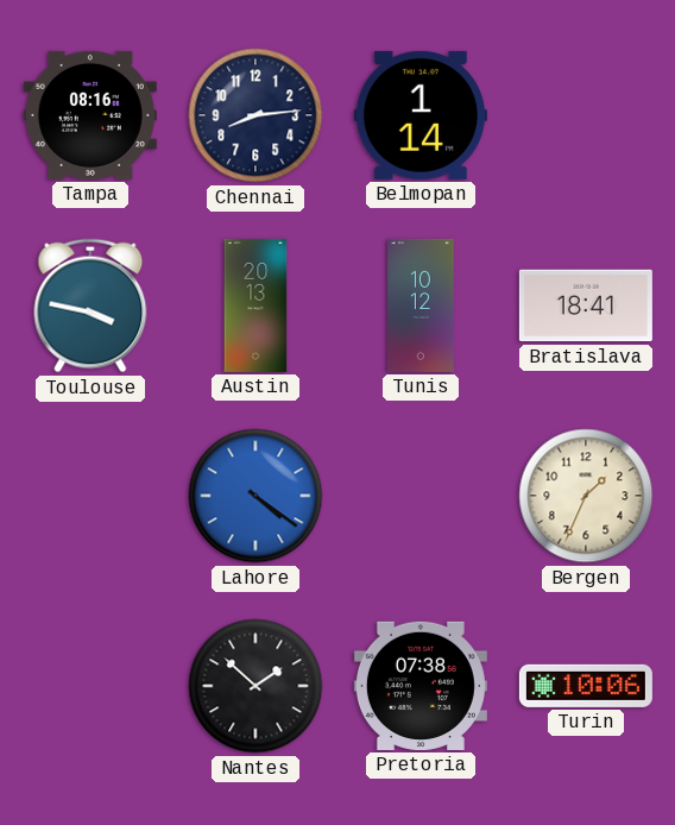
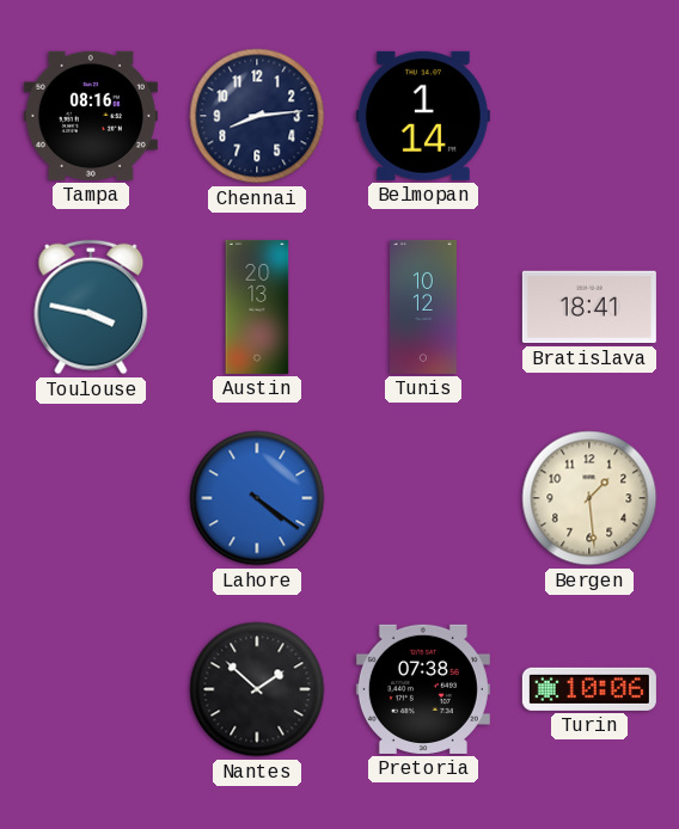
Bergen: 1:34 -> 1:29
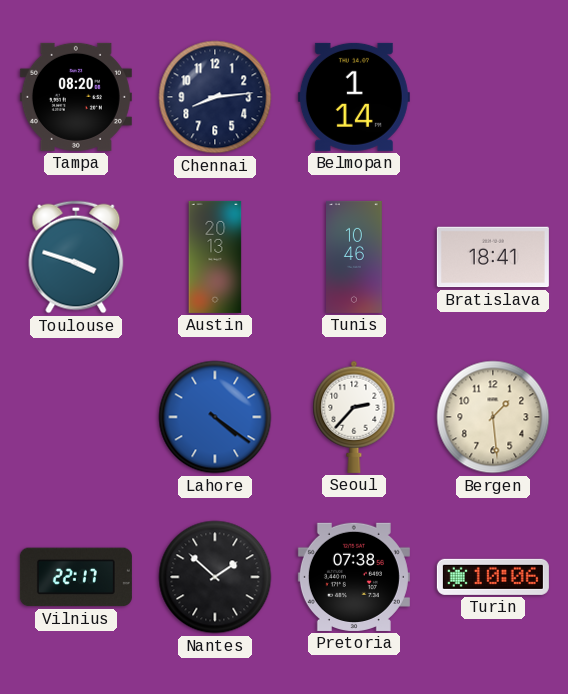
Tampa: 08:16 -> 08:20
Toulouse: 3:47 -> 3:48
Tunis: 10:12 -> 10:46
Seoul: none -> 2:37
Vilnius: none -> 22:17
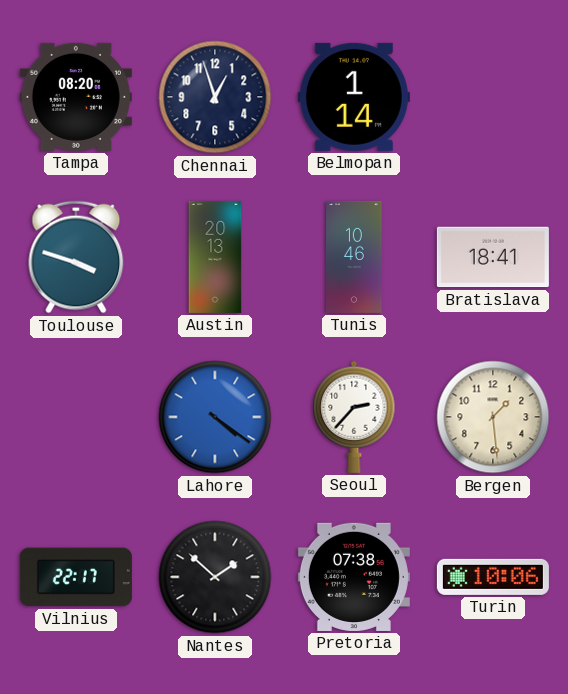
Chennai: 8:14 -> 12:57
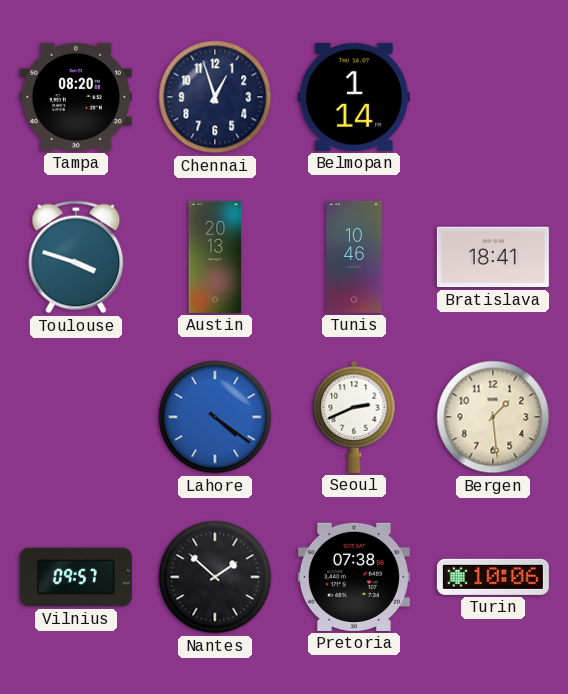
Seoul: 2:37 -> 2:41
Vilnius: 22:17 -> 09:57
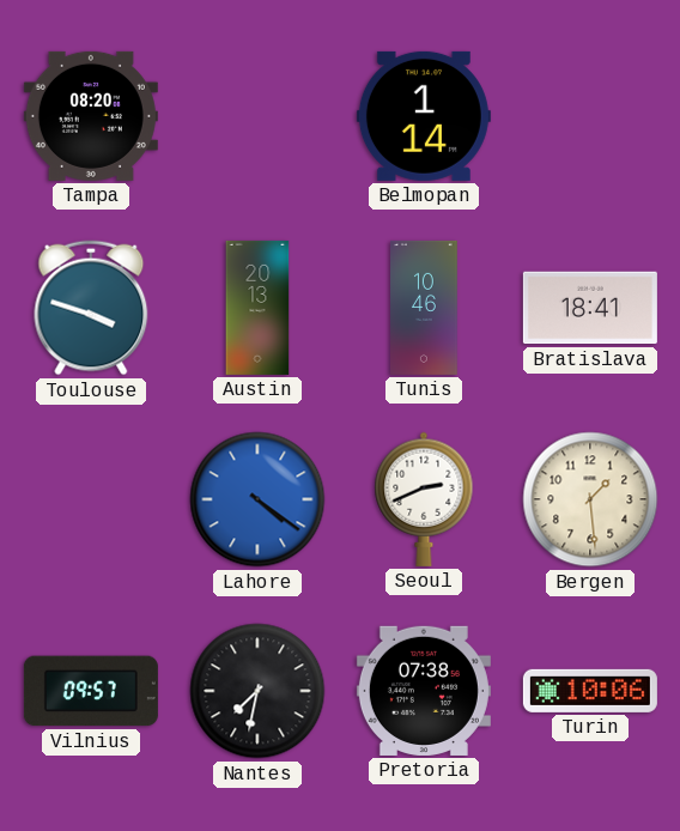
Chennai: 12:57 -> none
Nantes: 1:52 -> 7:32
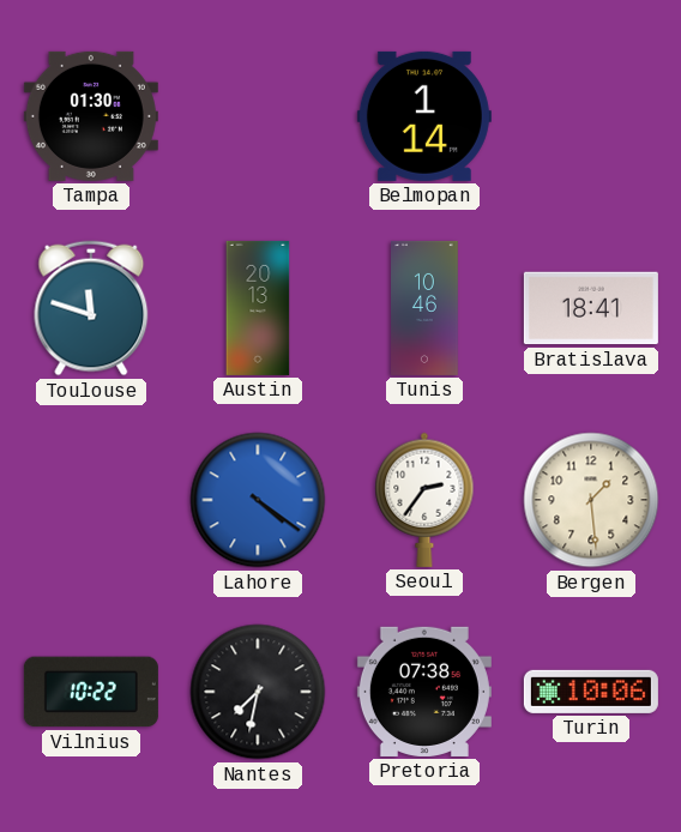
Tampa: 08:20 -> 01:30
Toulouse: 3:48 -> 11:48
Seoul: 2:41 -> 2:36
Vilnius: 09:57 -> 10:22
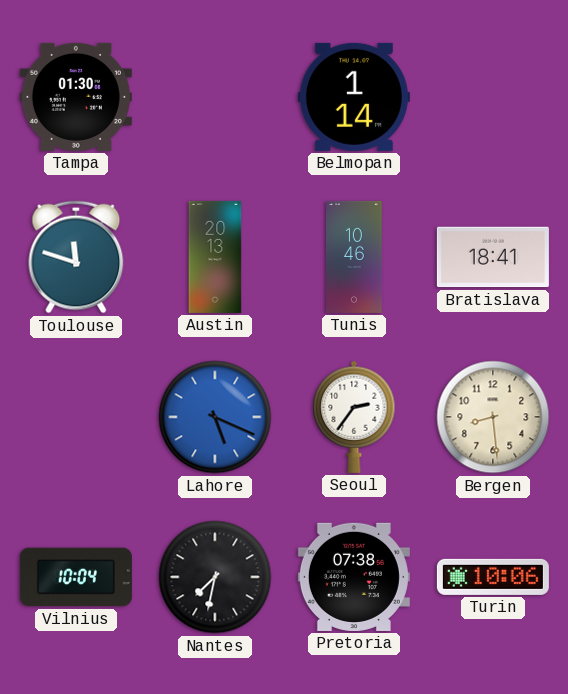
Lahore: 4:21 -> 5:19
Bergen: 1:29 -> 8:29
Vilnius: 10:22 -> 10:04
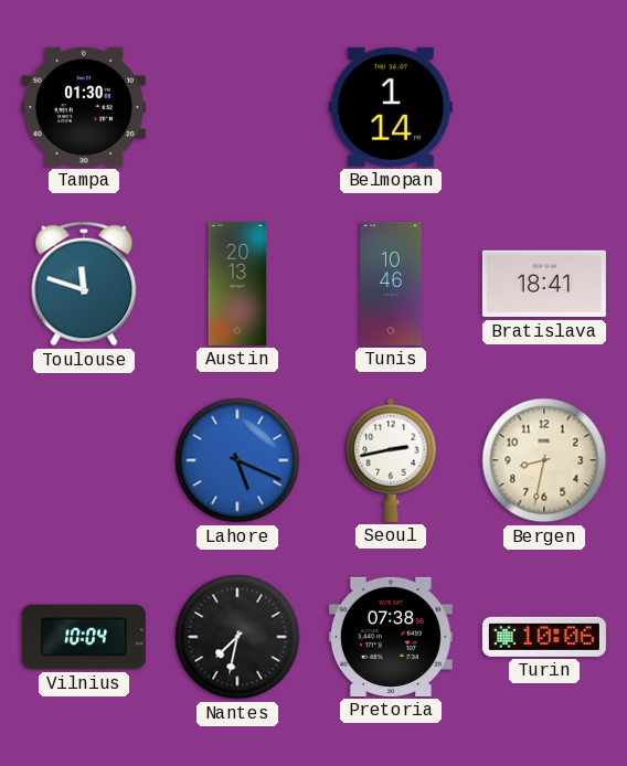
Seoul: 2:36 -> 2:43
Bergen: 8:29 -> 8:32
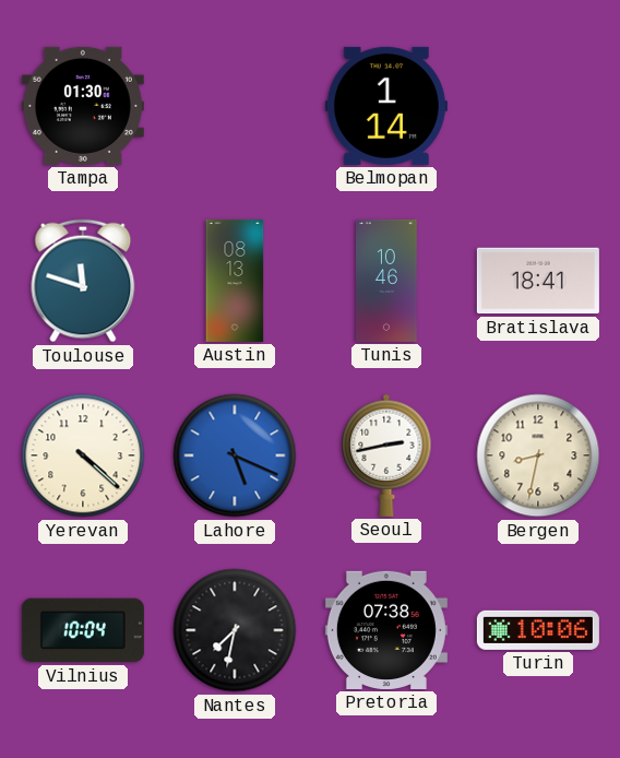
Austin: 20:13 -> 08:13
Yerevan: none -> 4:22
